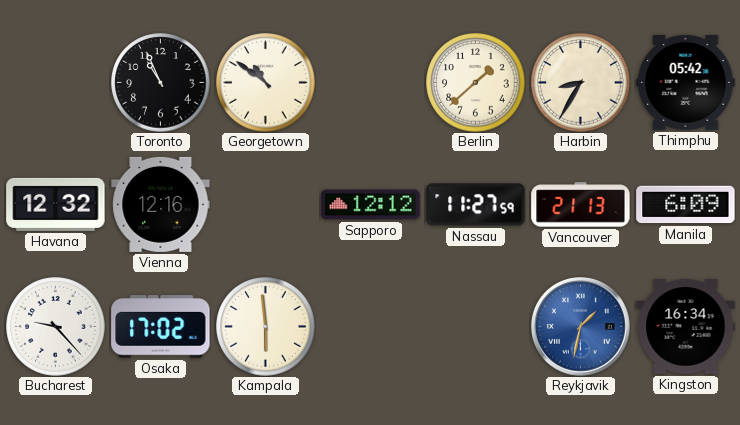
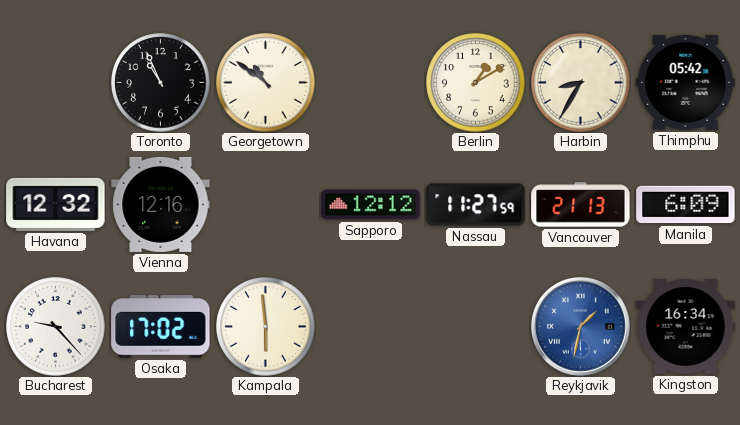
Berlin: 1:38 -> 1:10
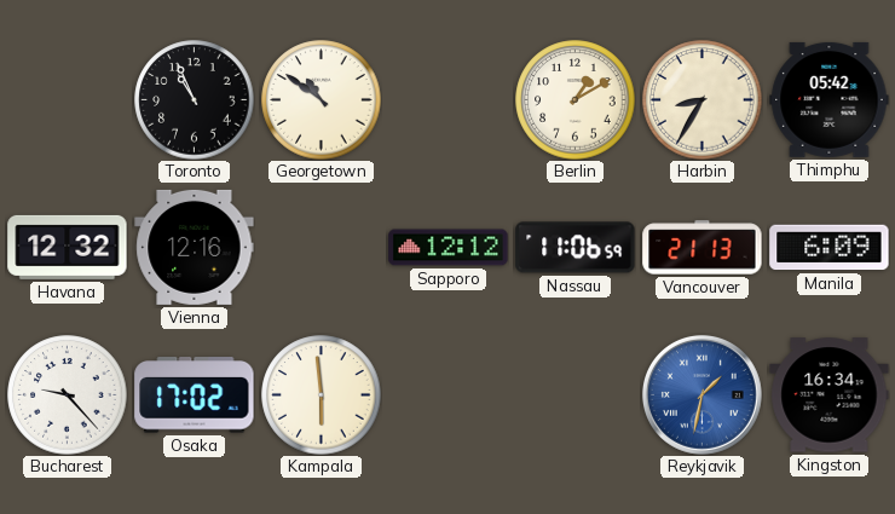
Nassau: 11:27 -> 11:06
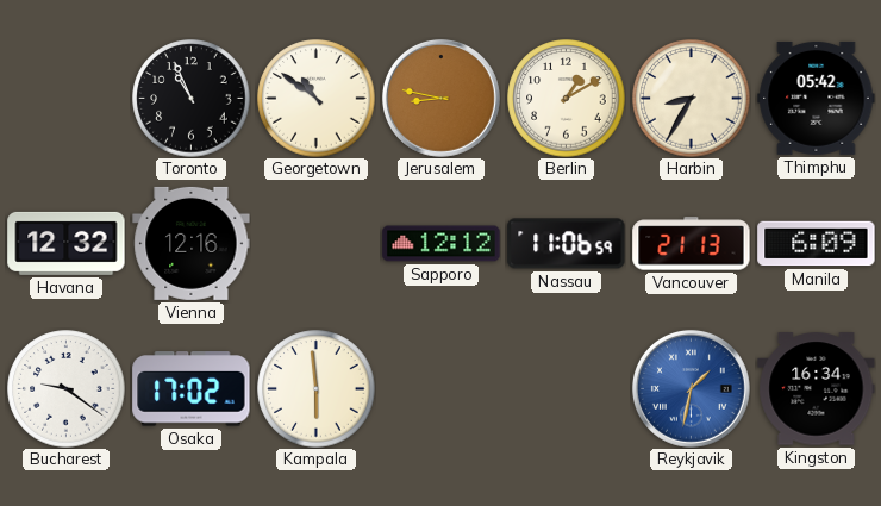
Jerusalem: none -> 8:47
Bucharest: 9:23 -> 9:21
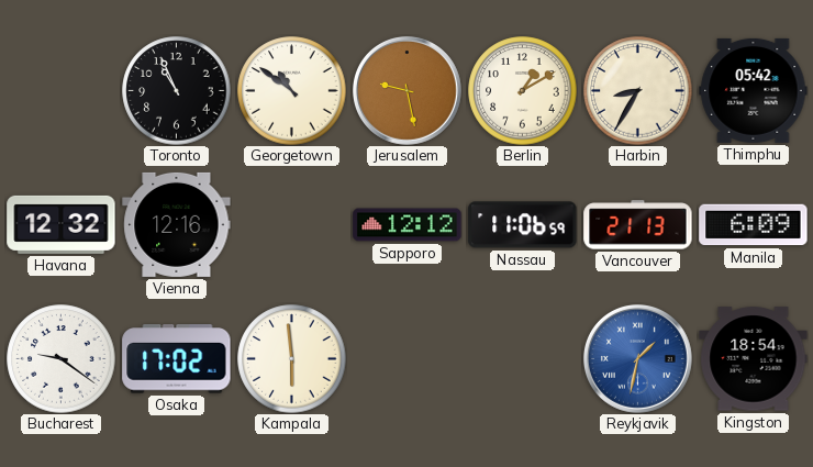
Jerusalem: 8:47 -> 9:28
Kingston: 16:34 -> 18:54
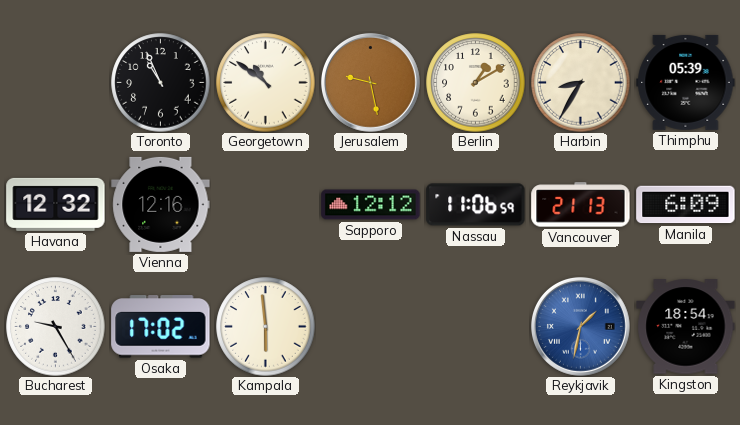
Thimphu: 05:42 -> 05:39
Bucharest: 9:21 -> 9:25
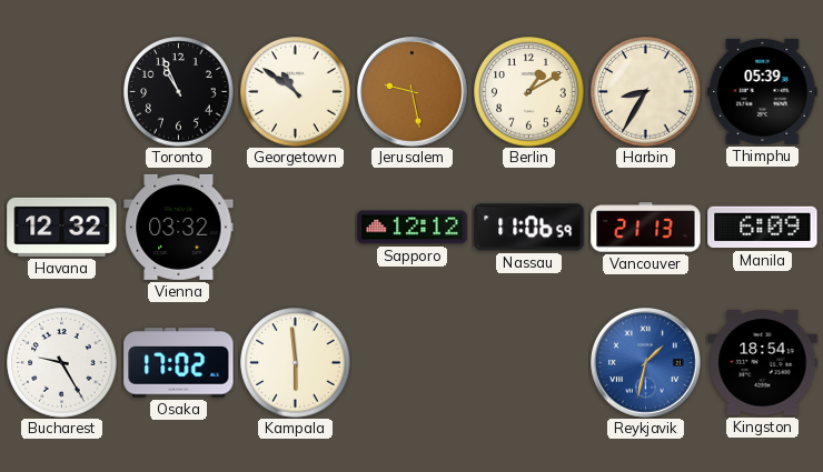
Vienna: 12:16 -> 03:32
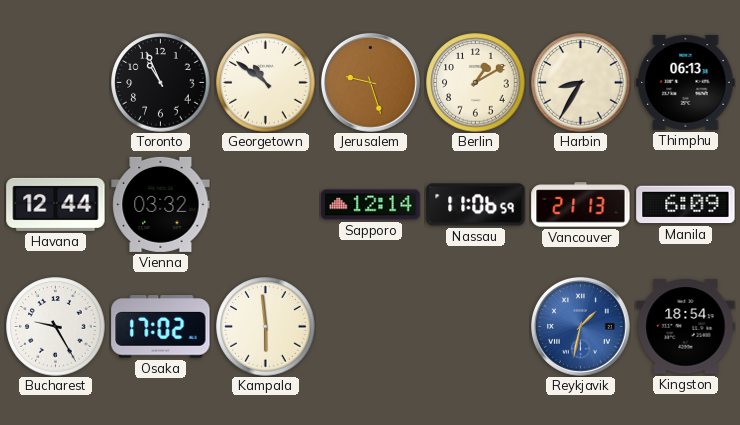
Jerusalem: 9:28 -> 9:27
Thimphu: 05:39 -> 06:13
Havana: 12:32 -> 12:44
Sapporo: 12:12 -> 12:14
